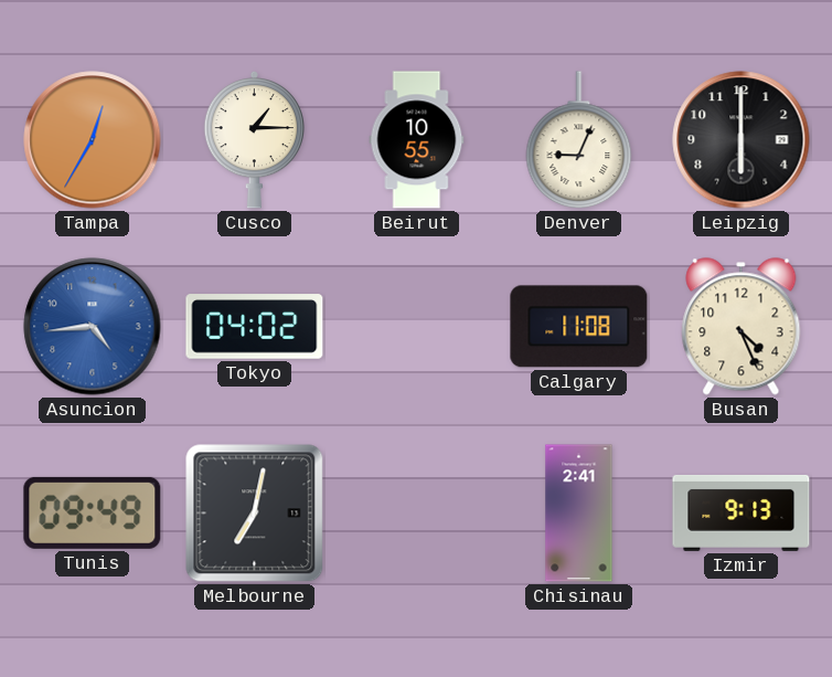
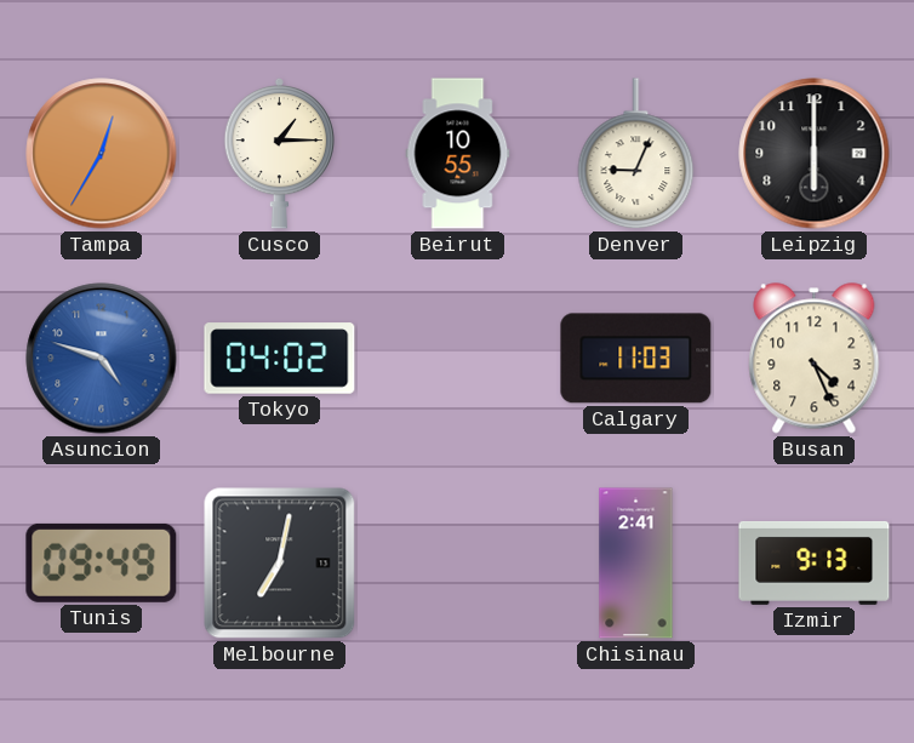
Asuncion: 4:44 -> 4:48
Calgary: 11:08 -> 11:03
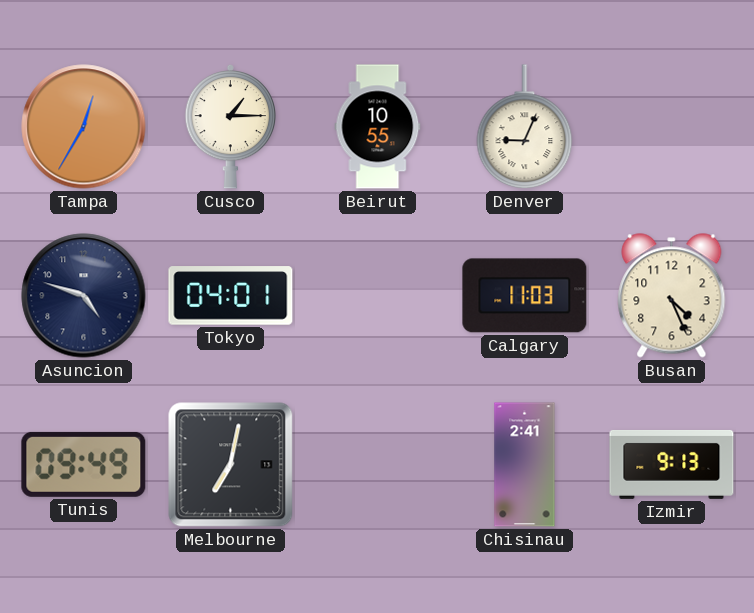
Leipzig: 6:00 -> none
Asuncion dial: blue -> navy
Tokyo: 04:02 -> 04:01
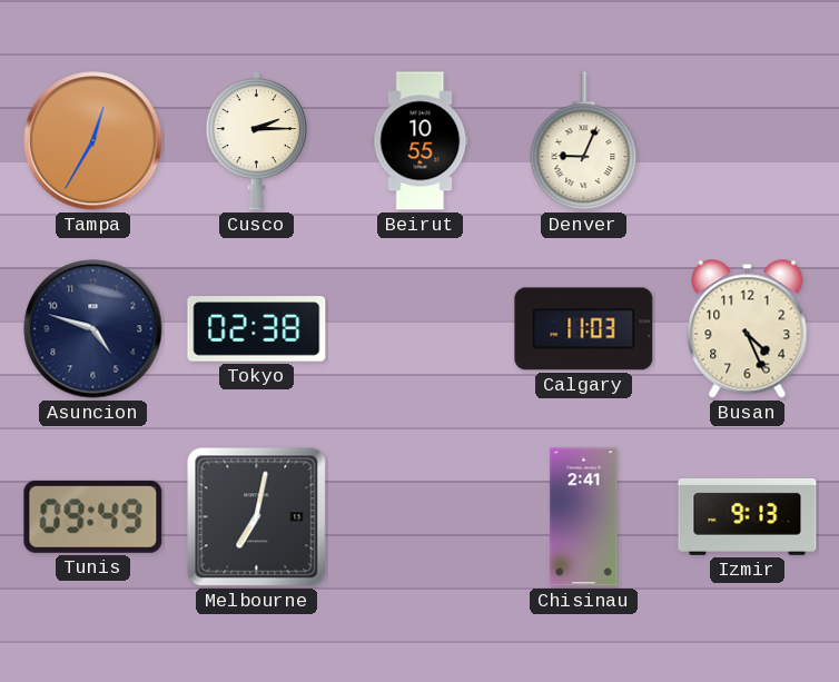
Cusco: 1:15 -> 2:15
Tokyo: 04:01 -> 02:38
